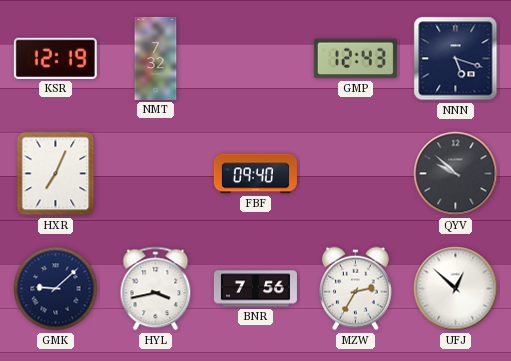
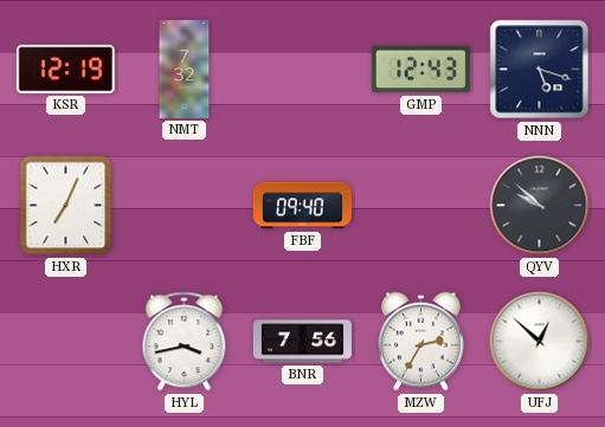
GMK: 9:08 -> none
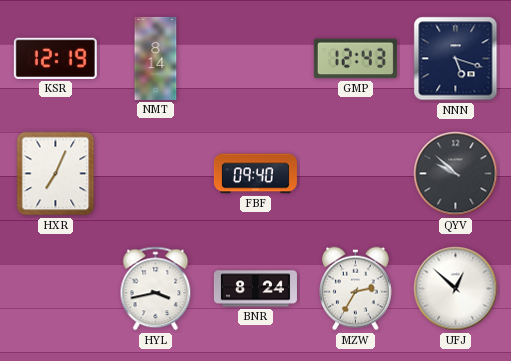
NMT: 7:32 -> 8:14
BNR: 7:56 -> 8:24
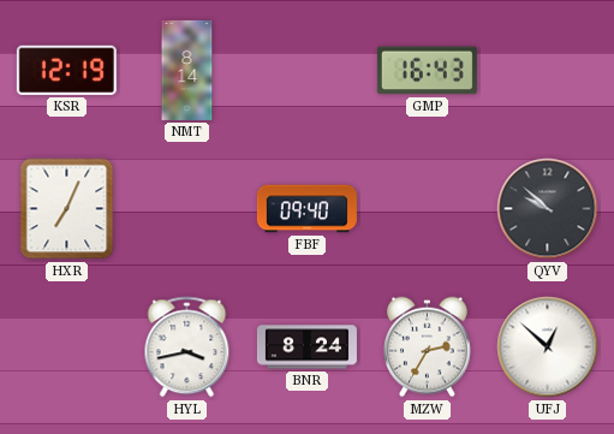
GMP: 12:43 -> 16:43
NNN: 5:18 -> none
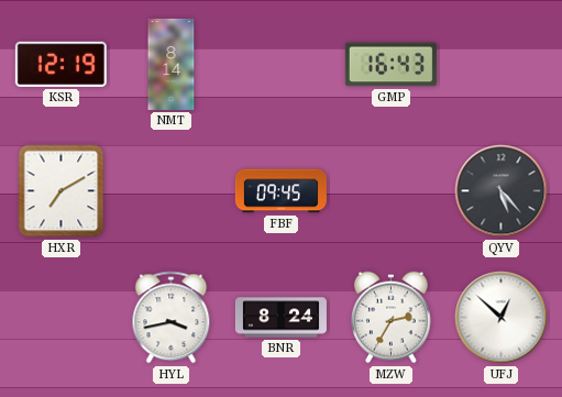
HXR: 7:04 -> 7:10
FBF: 09:40 -> 09:45
QYV: 9:52 -> 5:23
